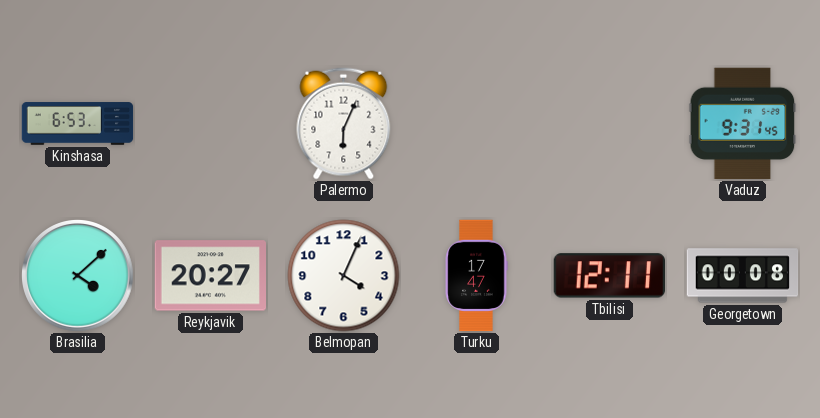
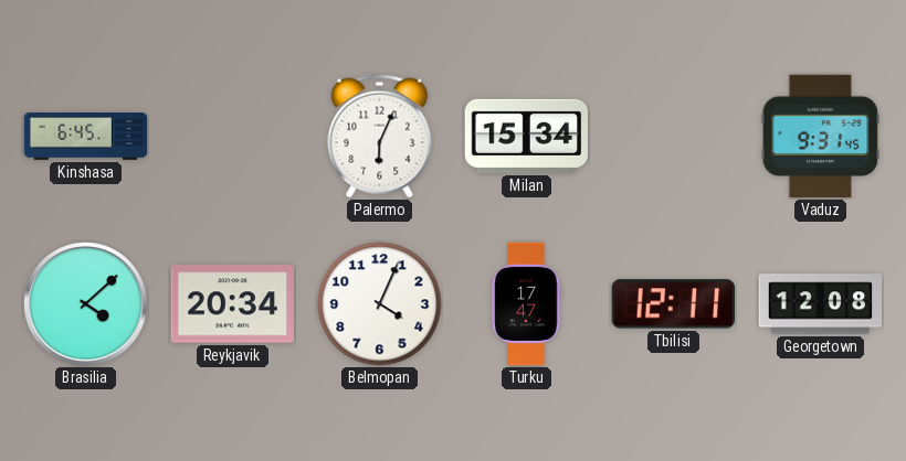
Kinshasa: 6:53 -> 6:45
Milan: none -> 15:34
Reykjavik: 20:27 -> 20:34
Georgetown: 00:08 -> 12:08
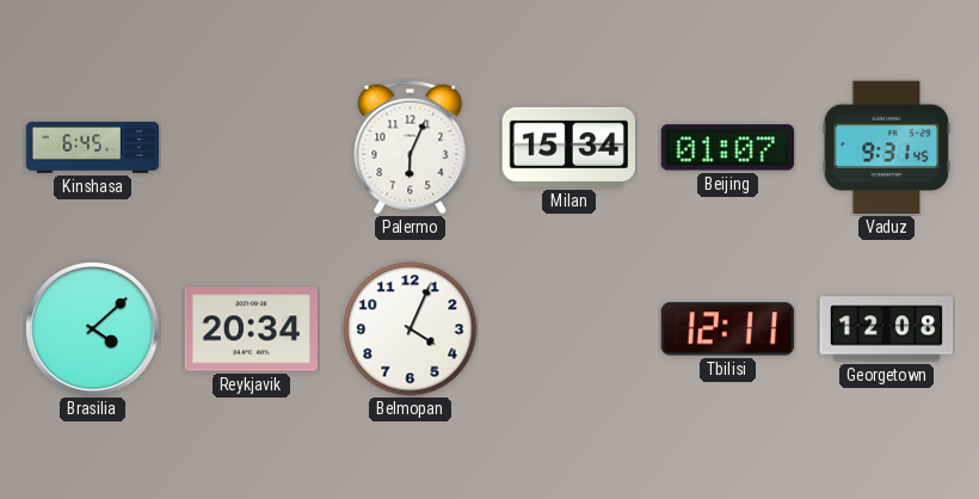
Beijing: none -> 01:07
Turku: 17:47 -> none
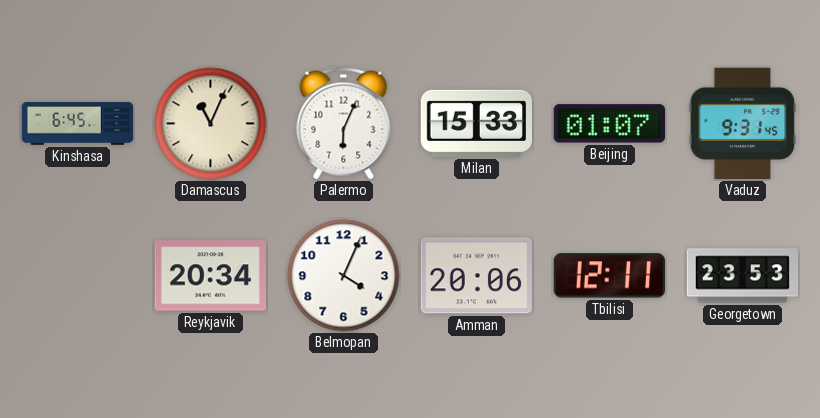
Damascus: none -> 11:04
Milan: 15:34 -> 15:33
Brasilia: 4:08 -> none
Amman: none -> 20:06
Georgetown: 12:08 -> 23:53
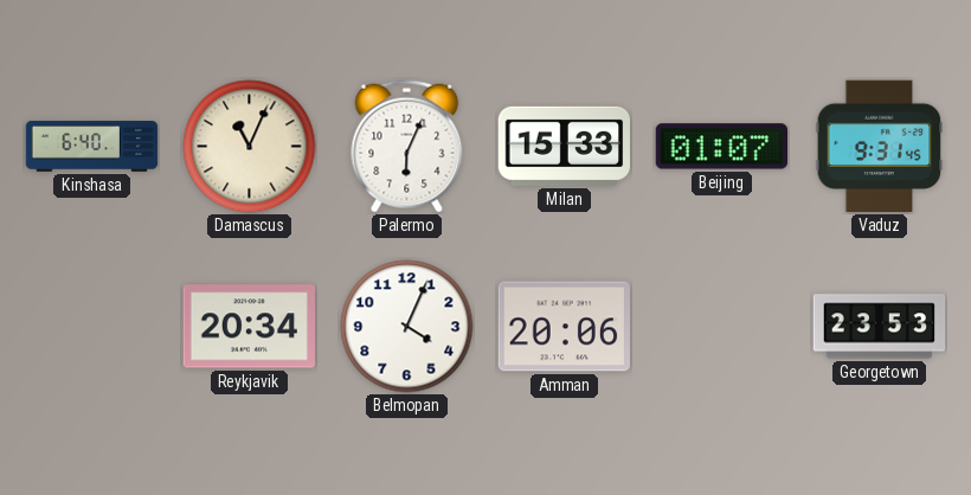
Kinshasa: 6:45 -> 6:40
Tbilisi: 12:11 -> none
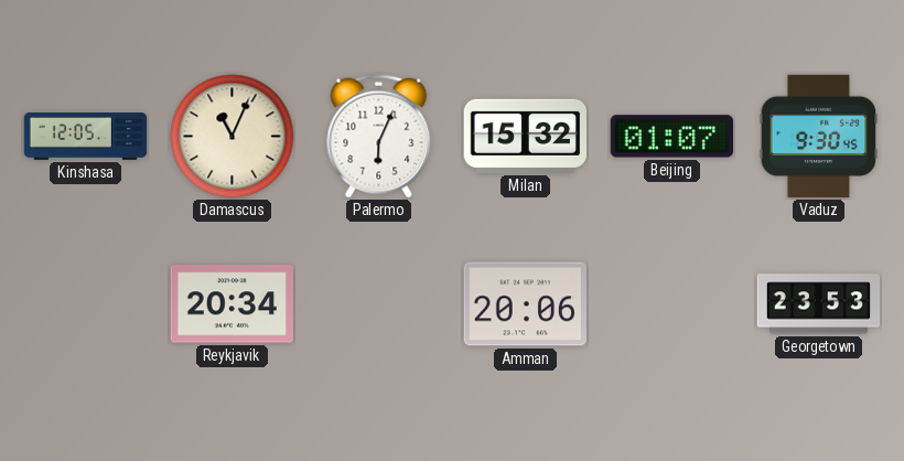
Kinshasa: 6:40 -> 12:05
Milan: 15:33 -> 15:32
Vaduz: 9:31 -> 9:30
Belmopan: 4:04 -> none
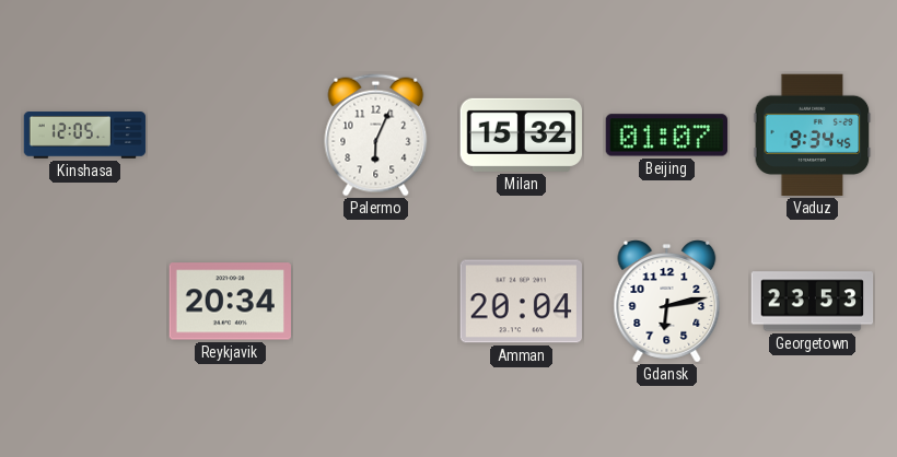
Damascus: 11:04 -> none
Vaduz: 9:30 -> 9:34
Amman: 20:06 -> 20:04
Gdansk: none -> 6:13
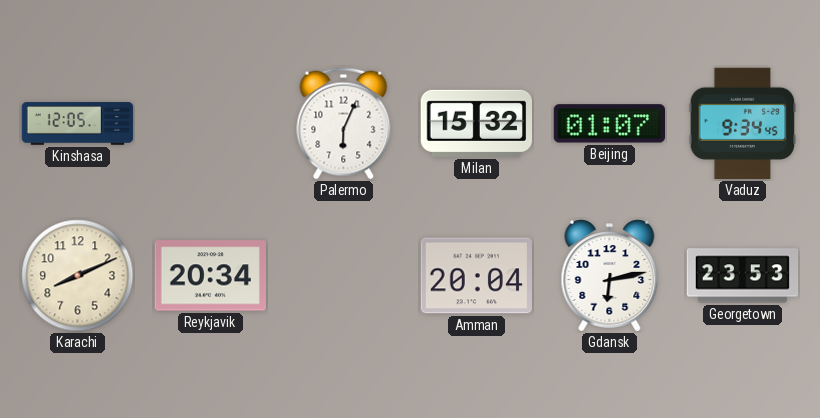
Karachi: none -> 8:11
